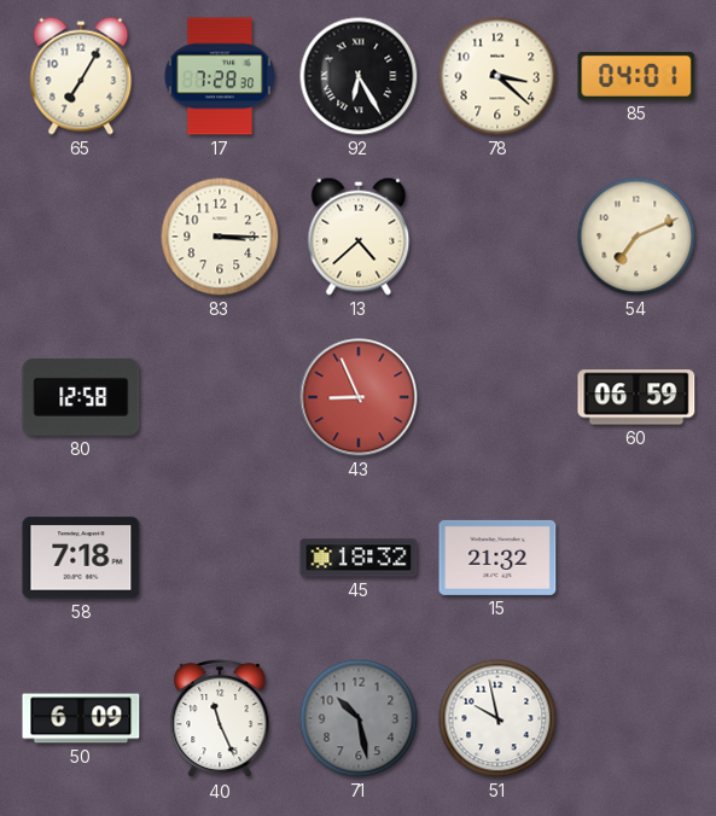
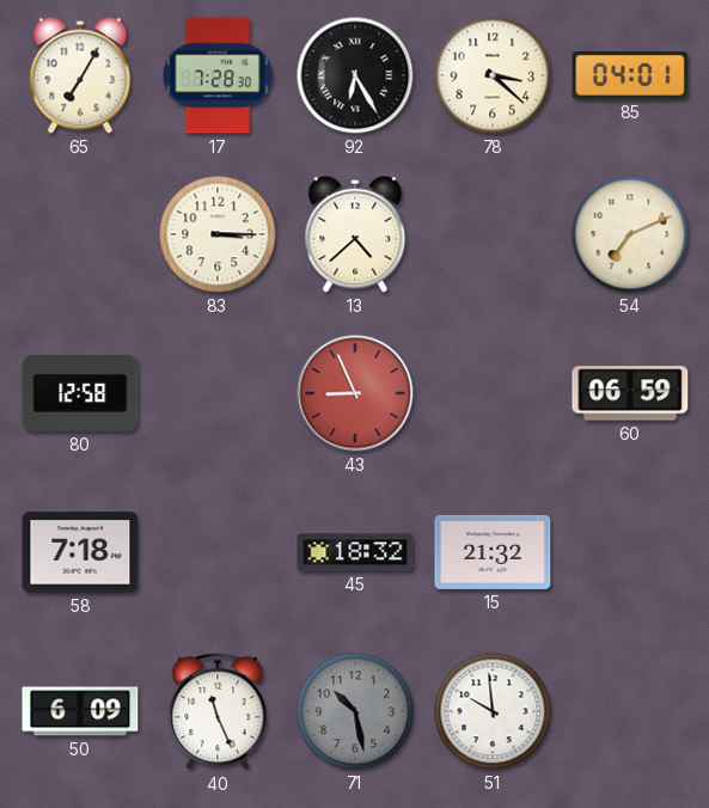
51: 9:58 -> 9:59
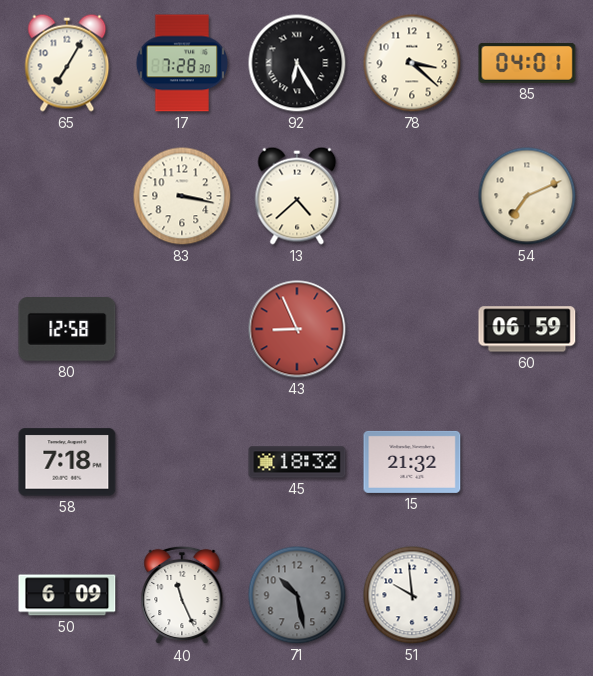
83: 3:15 -> 3:17
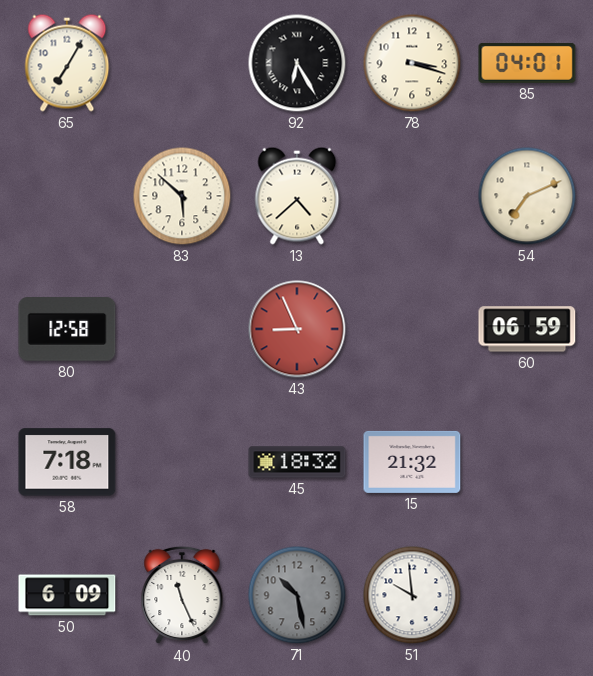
17: 7:28 -> none
78: 3:22 -> 3:18
83: 3:17 -> 5:52
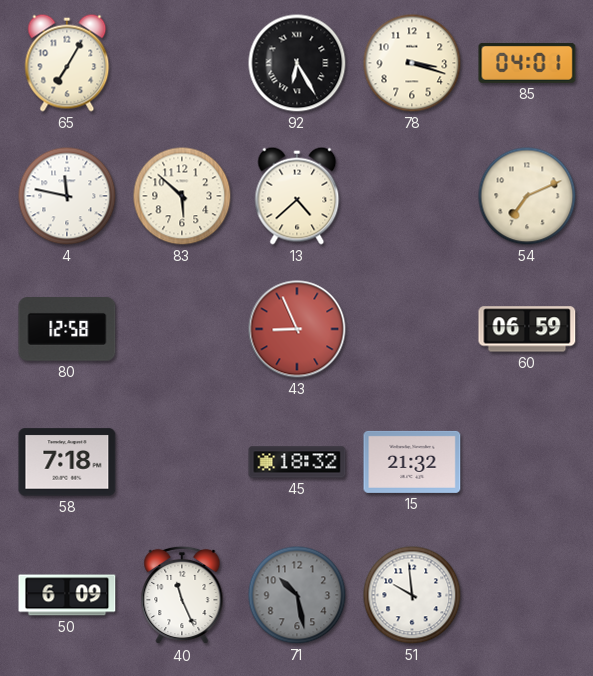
4: none -> 11:47
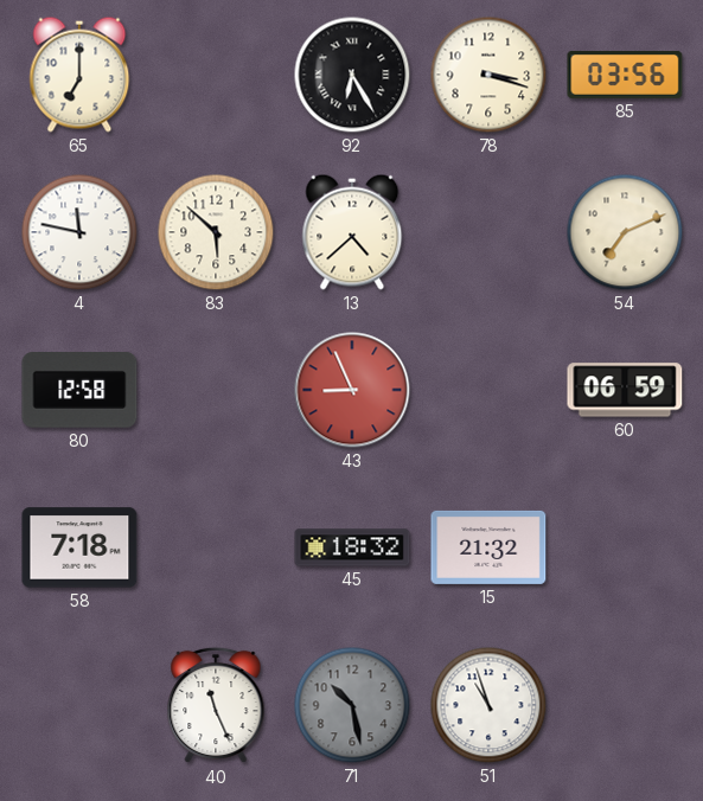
65: 7:05 -> 7:00
85: 04:01 -> 03:56
50: 6:09 -> none
51: 9:59 -> 10:57
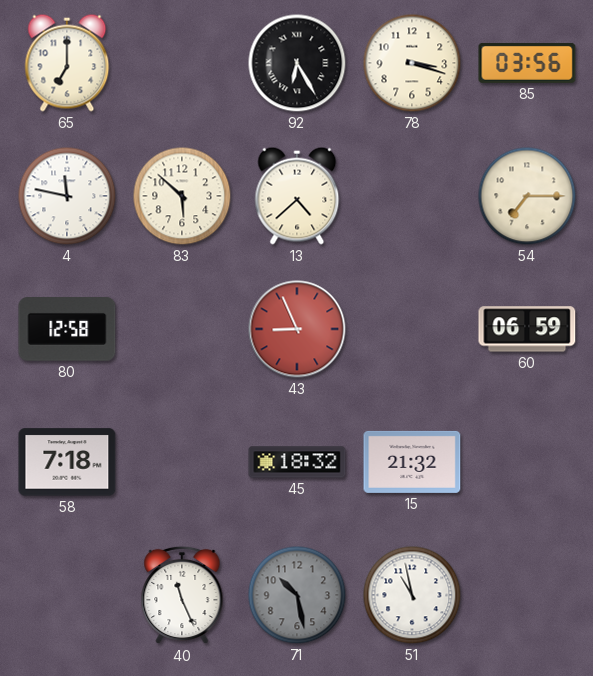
54: 7:11 -> 7:15
51: 10:57 -> 10:58
